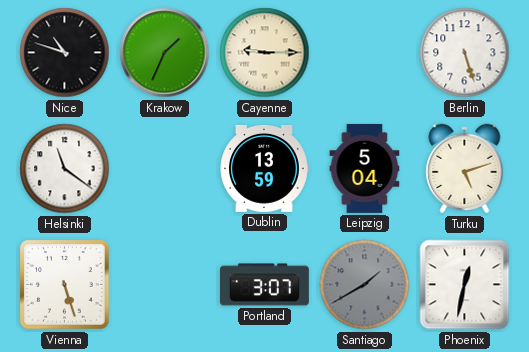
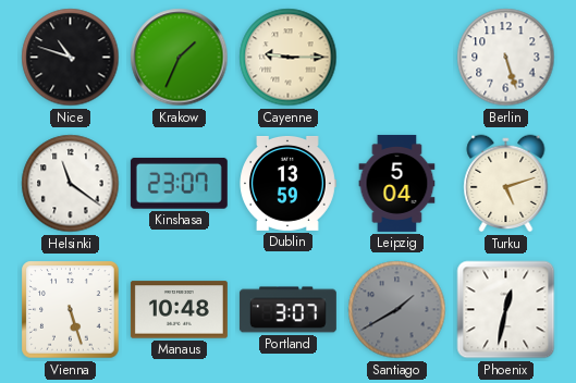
Kinshasa: none -> 23:07
Manaus: none -> 10:48
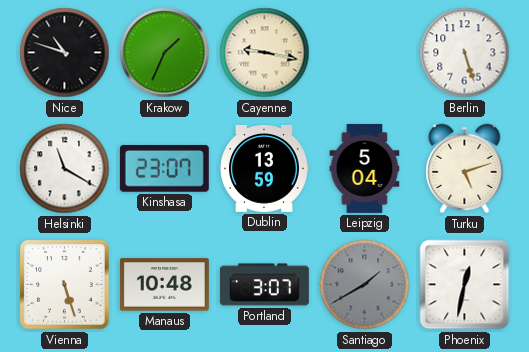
Cayenne: 9:15 -> 9:17
Helsinki: 11:21 -> 11:20
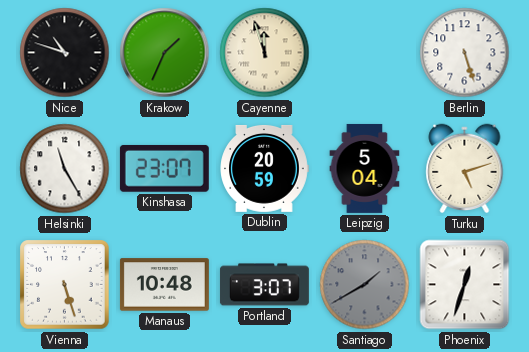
Cayenne: 9:17 -> 11:57
Helsinki: 11:20 -> 11:25
Dublin: 13:59 -> 20:59
Phoenix: 12:32 -> 12:33
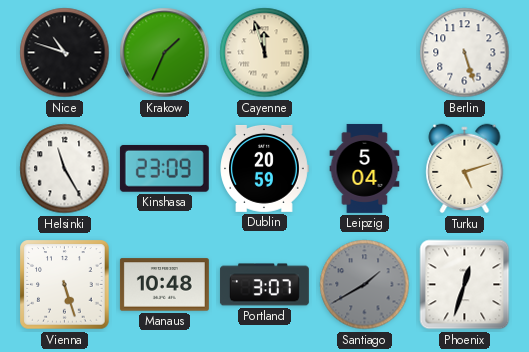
Kinshasa: 23:07 -> 23:09
